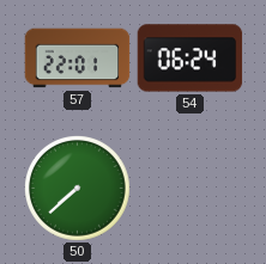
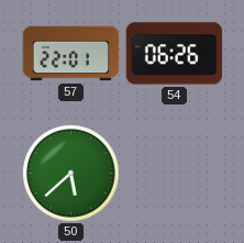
54: 06:24 -> 06:26
50: 7:38 -> 5:38
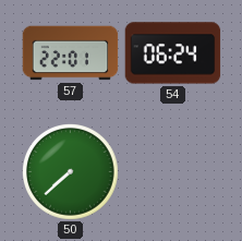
54: 06:26 -> 06:24
50: 5:38 -> 7:38
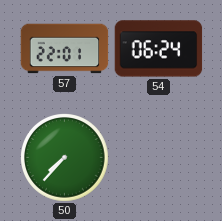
50: 7:38 -> 7:37
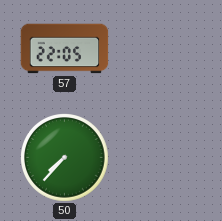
57: 22:01 -> 22:05
54: 06:24 -> none
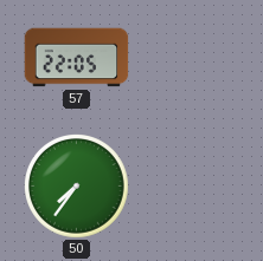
50: 7:37 -> 7:36
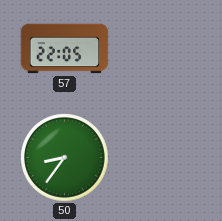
50: 7:36 -> 8:36
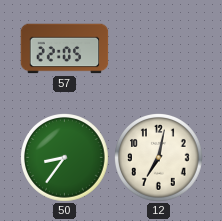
12: none -> 7:02
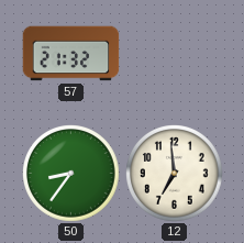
57: 22:05 -> 21:32
12: 7:02 -> 6:59
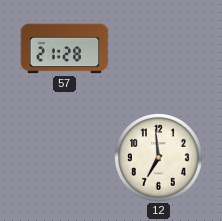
57: 21:32 -> 21:28
50: 8:36 -> none
